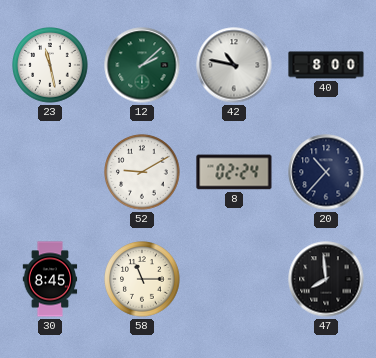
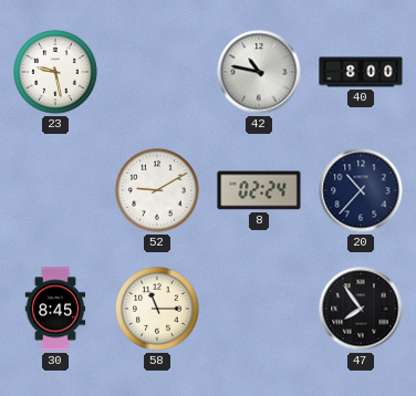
23: 11:28 -> 9:28
12: 2:08 -> none
47: 7:59 -> 7:54
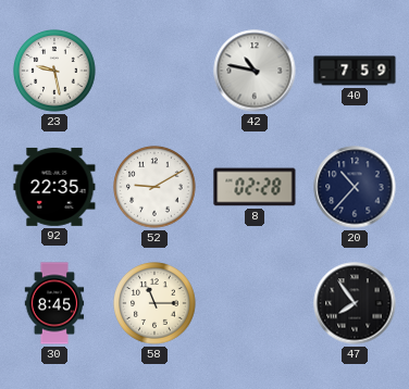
40: 8:00 -> 7:59
92: none -> 22:35
8: 02:24 -> 02:28
